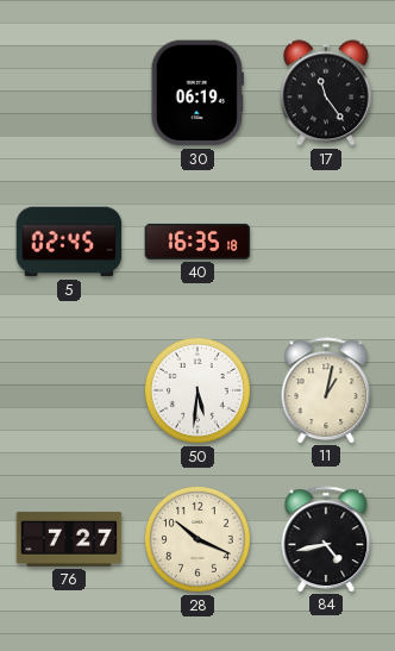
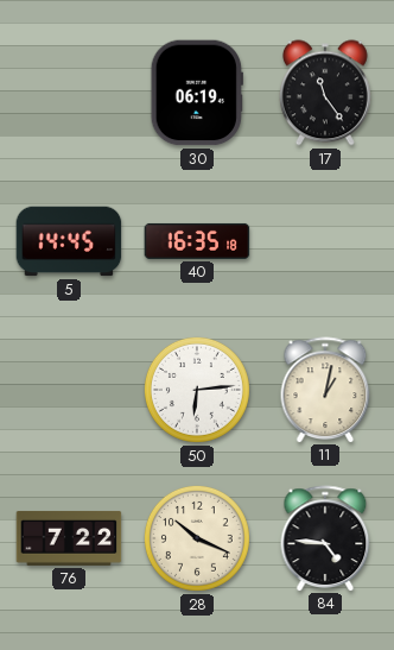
5: 02:45 -> 14:45
50: 5:31 -> 6:14
76: 7:27 -> 7:22
84: 4:43 -> 4:46
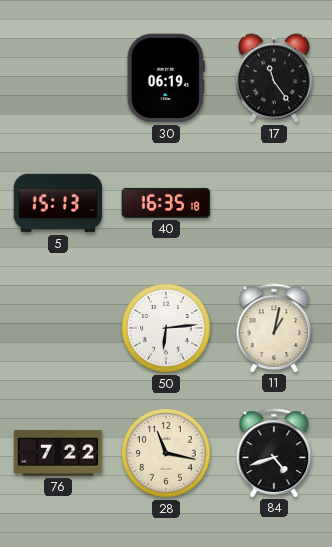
5: 14:45 -> 15:13
28: 10:19 -> 11:17
84: 4:46 -> 4:42
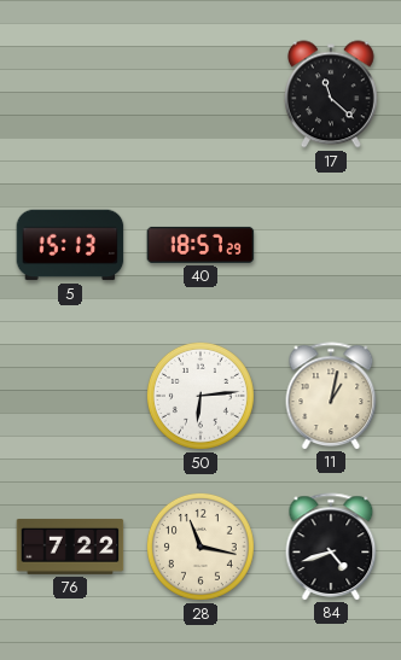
30: 06:19 -> none
17: 11:24 -> 11:22
40: 16:35 -> 18:57
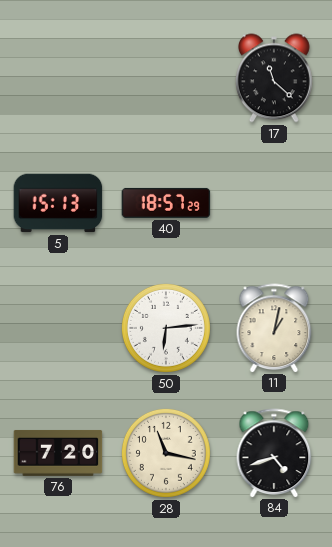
76: 7:22 -> 7:20
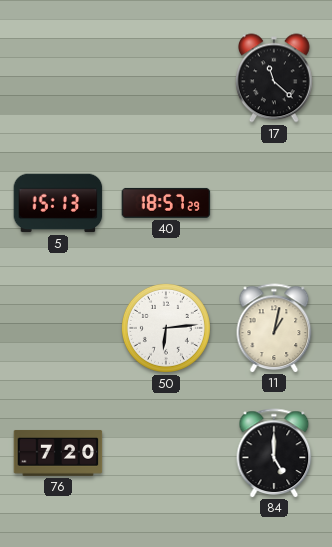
28: 11:17 -> none
84: 4:42 -> 5:00
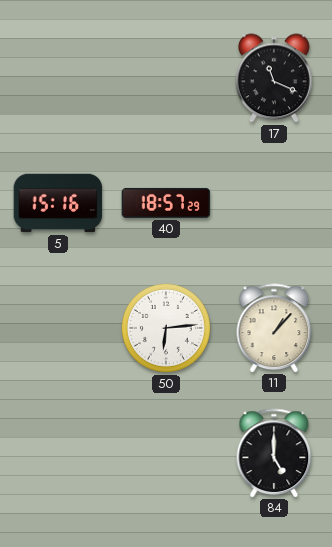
17: 11:22 -> 11:19
5: 15:13 -> 15:16
11: 1:02 -> 1:07
76: 7:20 -> none
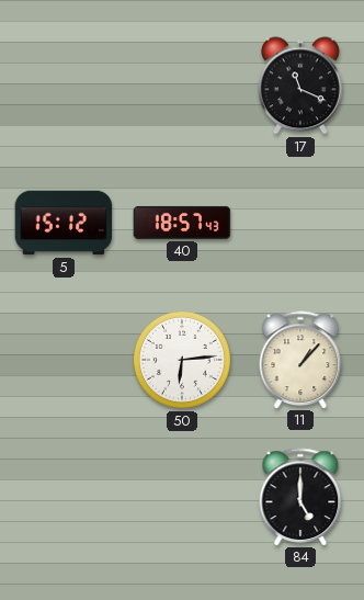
5: 15:16 -> 15:12
40: 18:57:29 -> 18:57:43
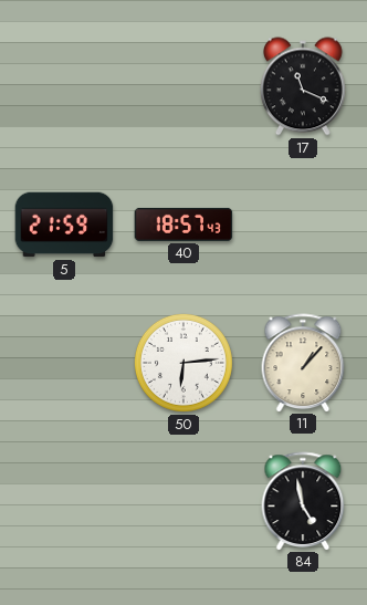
5: 15:12 -> 21:59
84: 5:00 -> 4:58
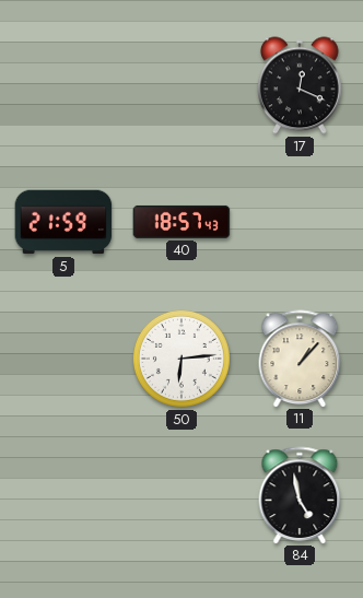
17: 11:19 -> 12:19
